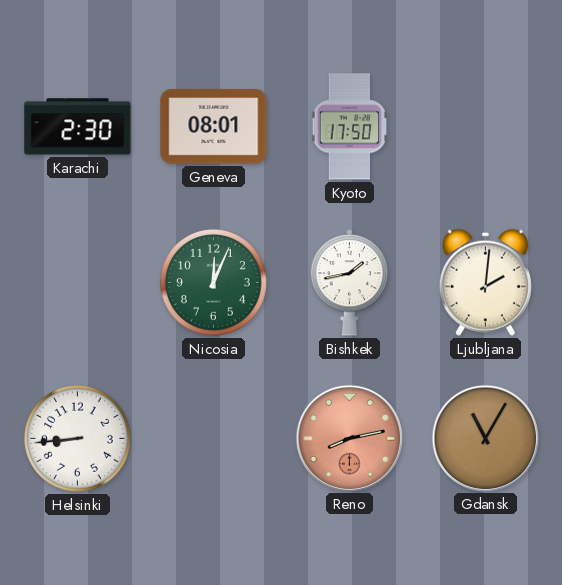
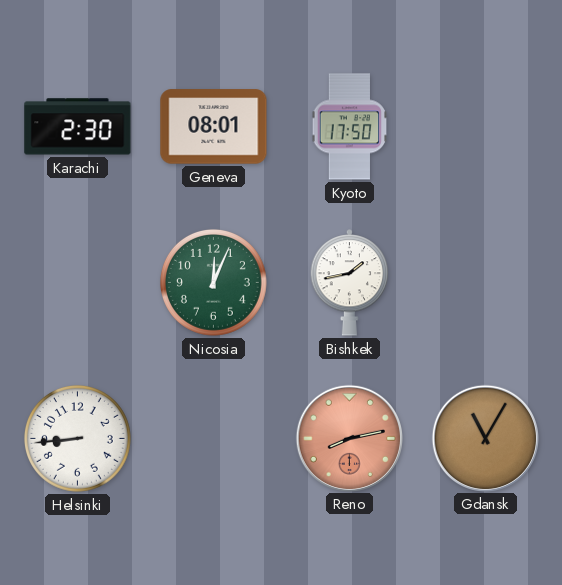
Ljubljana: 2:01 -> none
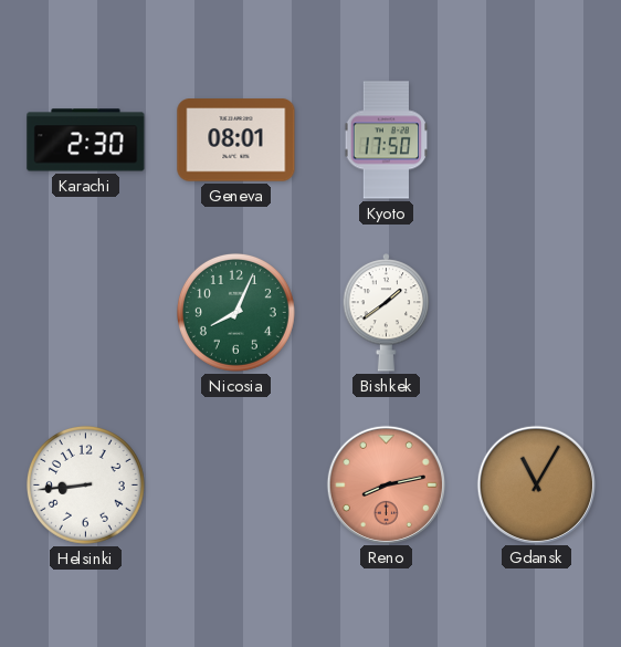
Nicosia: 12:04 -> 8:04
Bishkek: 1:43 -> 1:39
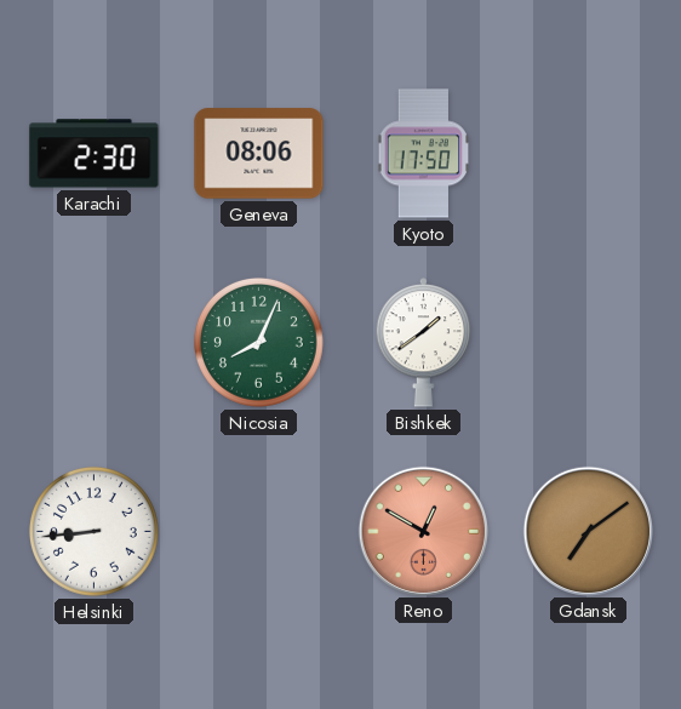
Geneva: 08:01 -> 08:06
Reno: 8:13 -> 12:50
Gdansk: 11:05 -> 7:09
